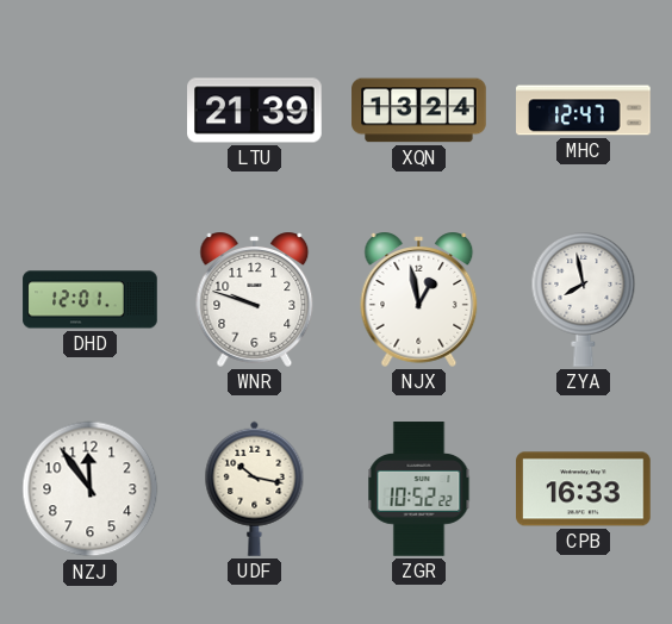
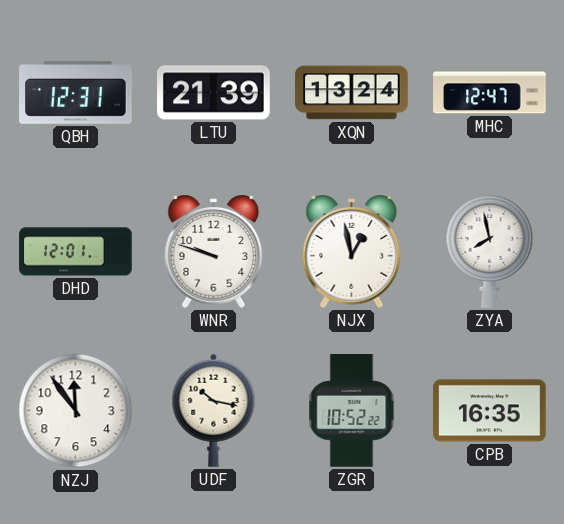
QBH: none -> 12:31
CPB: 16:33 -> 16:35
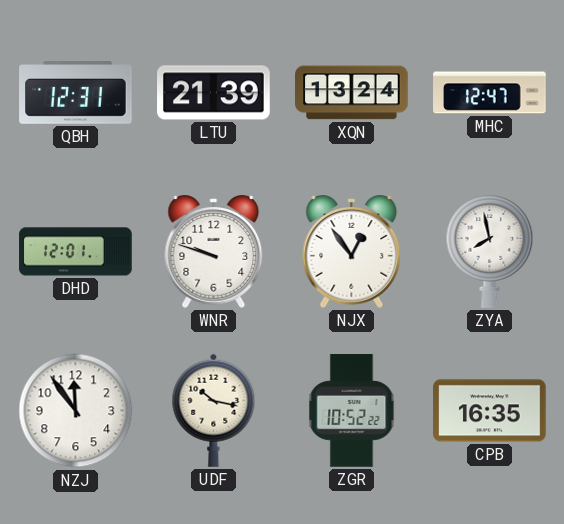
NJX: 12:58 -> 12:54
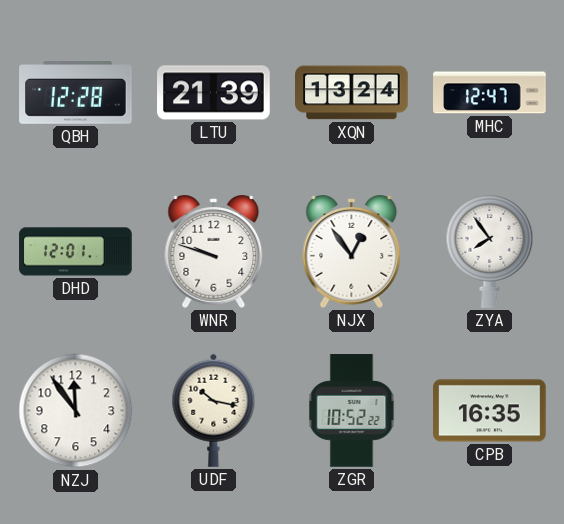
QBH: 12:31 -> 12:28
ZYA: 7:58 -> 7:54
